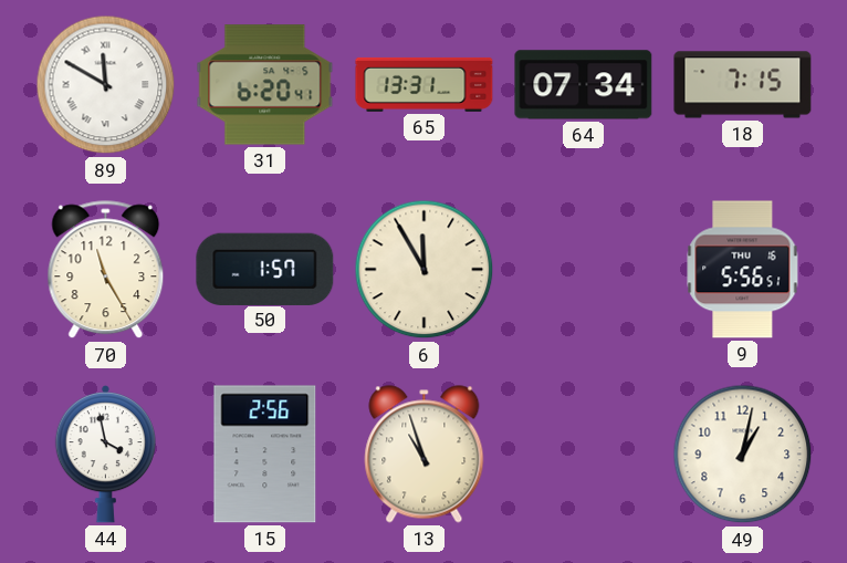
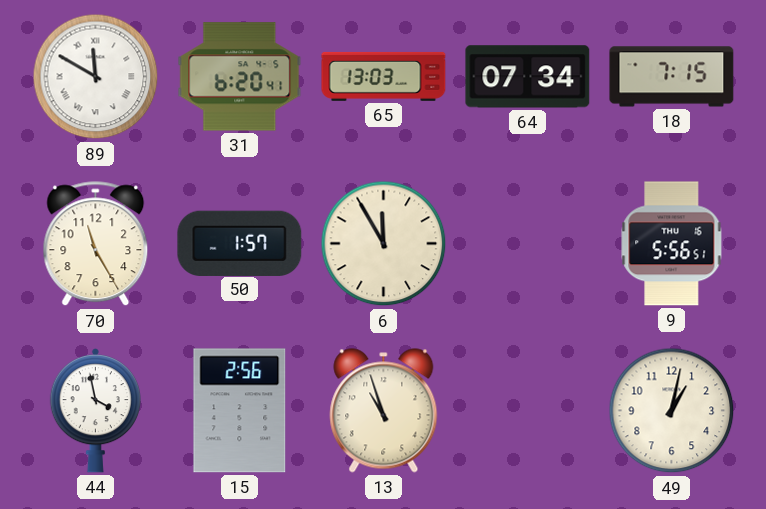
65: 13:31 -> 13:03
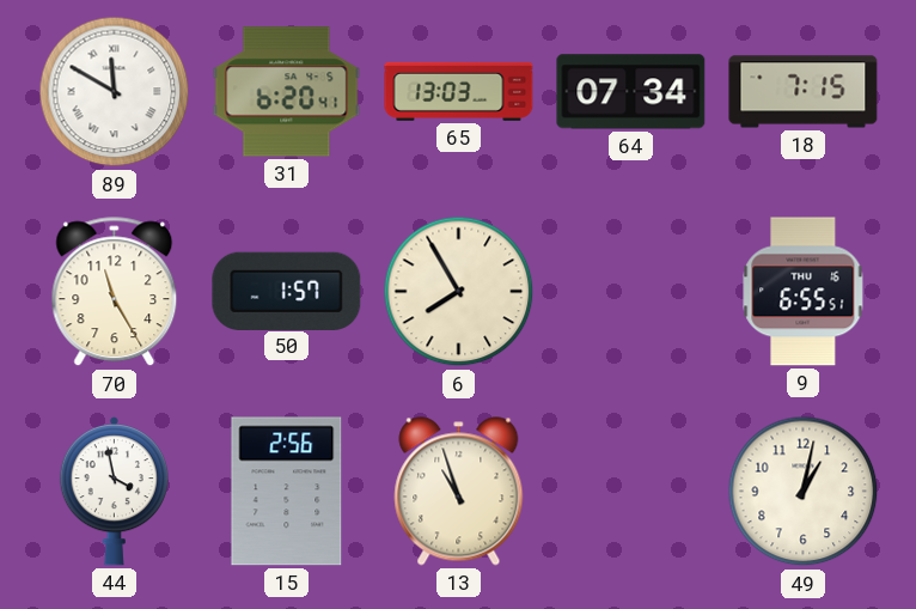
6: 11:55 -> 7:55
9: 5:56 -> 6:55
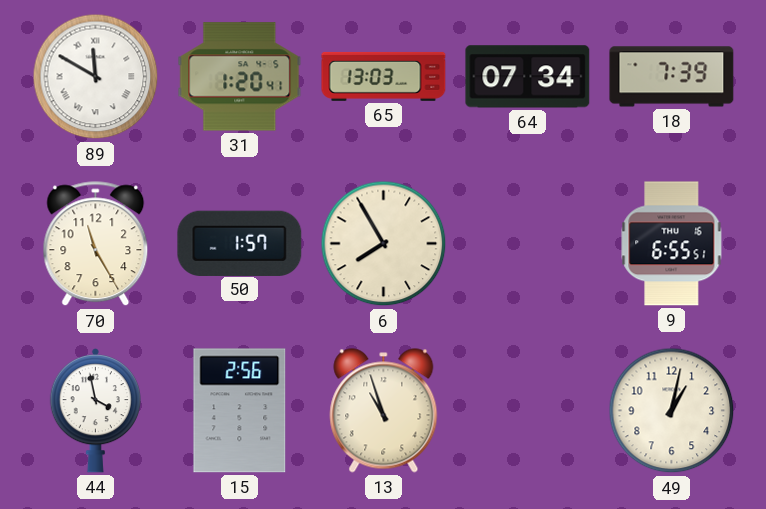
31: 6:20 -> 1:20
18: 7:15 -> 7:39
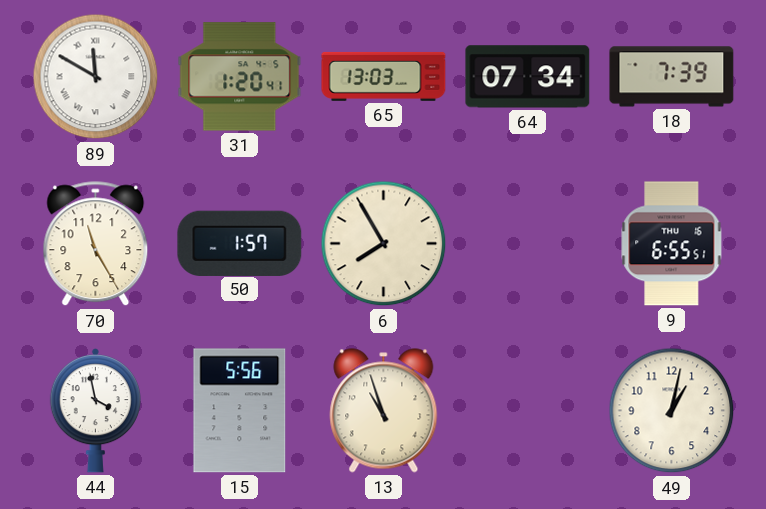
15: 2:56 -> 5:56
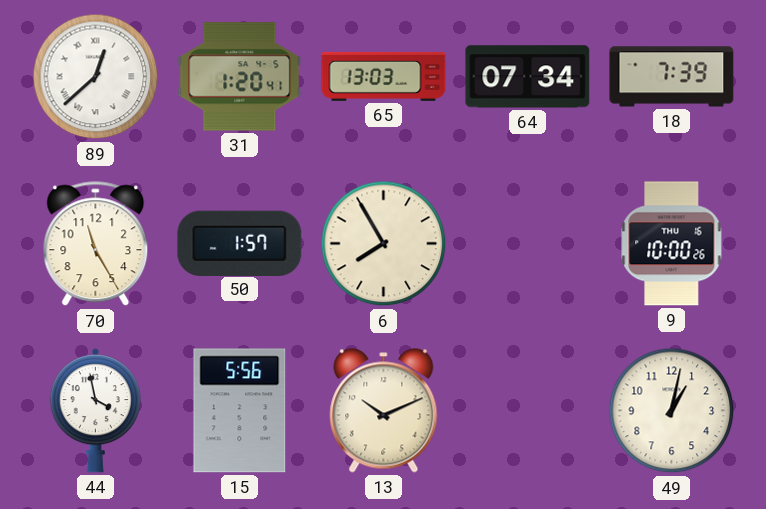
89: 11:50 -> 12:38
9: 6:55 -> 10:00
13: 10:57 -> 10:11
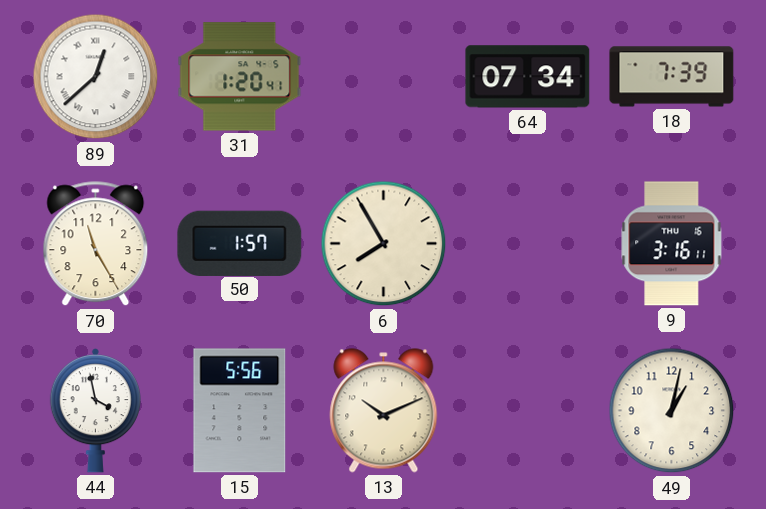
65: 13:03 -> none
9: 10:00 -> 3:16
